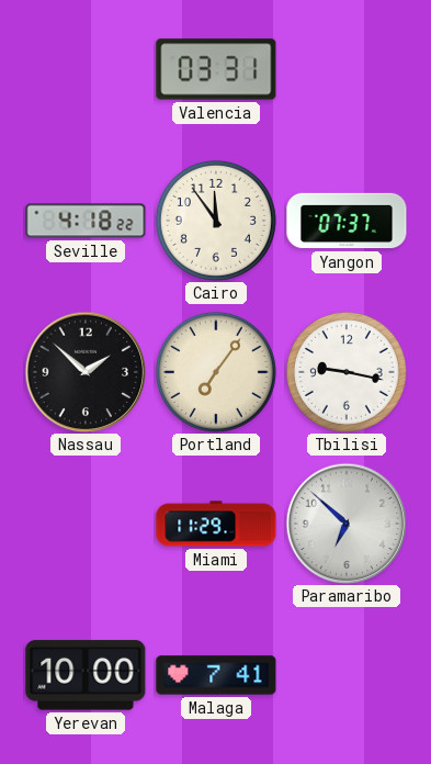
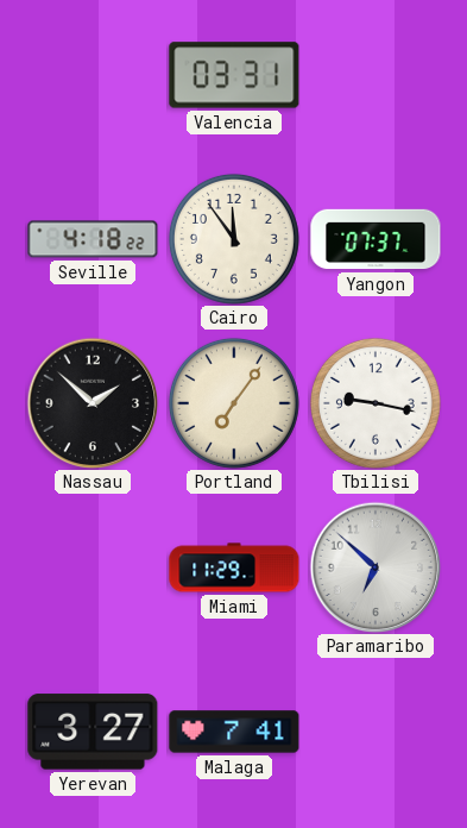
Yerevan: 10:00 -> 3:27
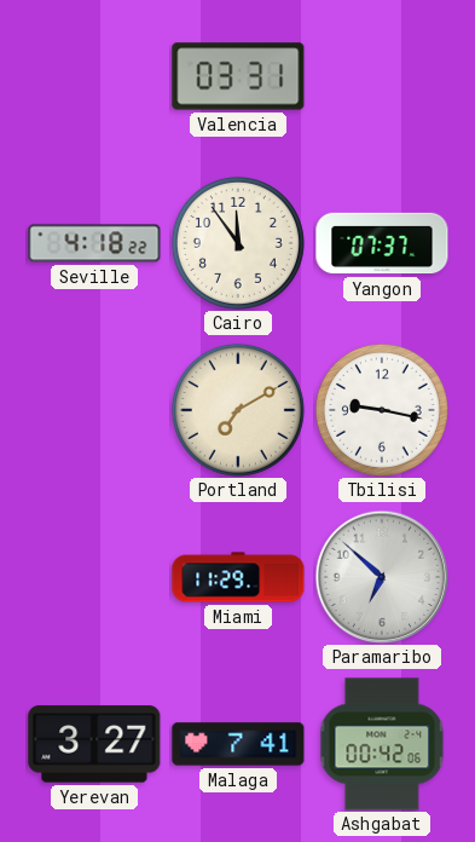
Nassau: 1:52 -> none
Portland: 7:06 -> 7:10
Ashgabat: none -> 00:42
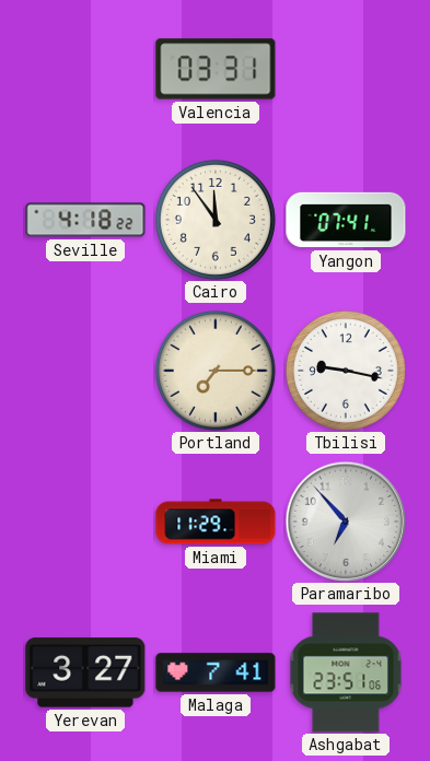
Yangon: 07:37 -> 07:41
Portland: 7:10 -> 7:15
Paramaribo: 6:52 -> 6:53
Ashgabat: 00:42 -> 23:51
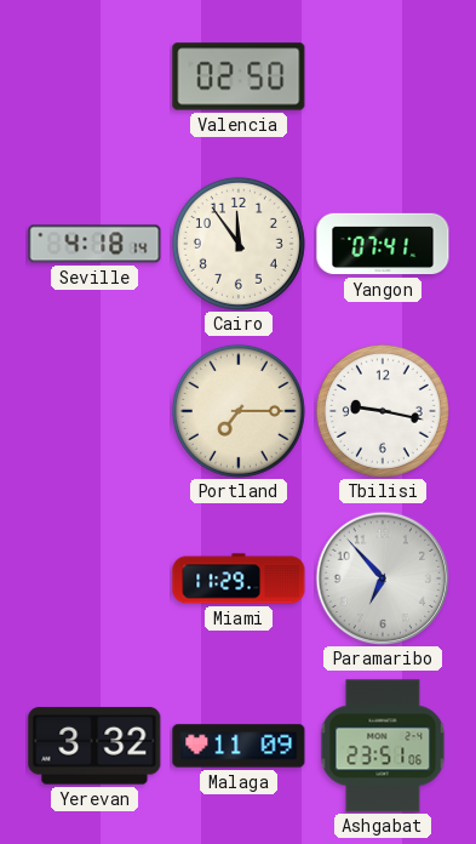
Valencia: 03:31 -> 02:50
Seville: 4:18:22 -> 4:18:14
Yerevan: 3:27 -> 3:32
Malaga: 7:41 -> 11:09
